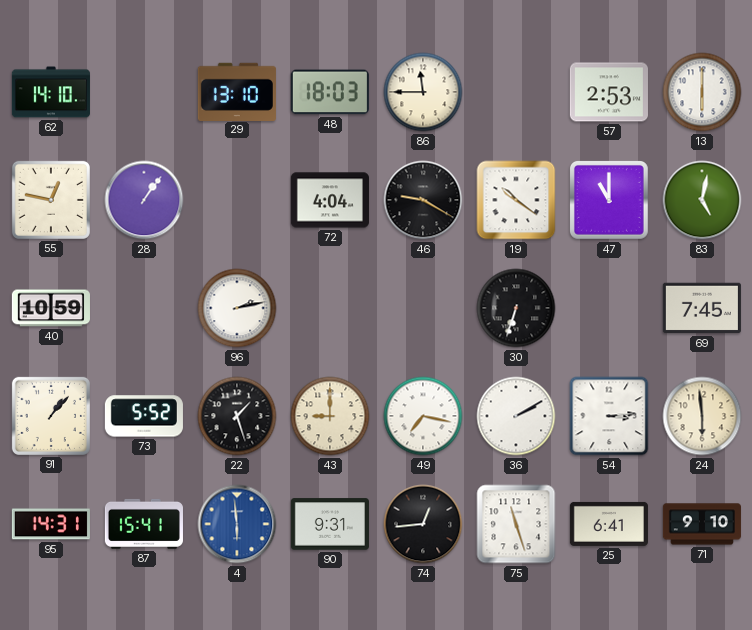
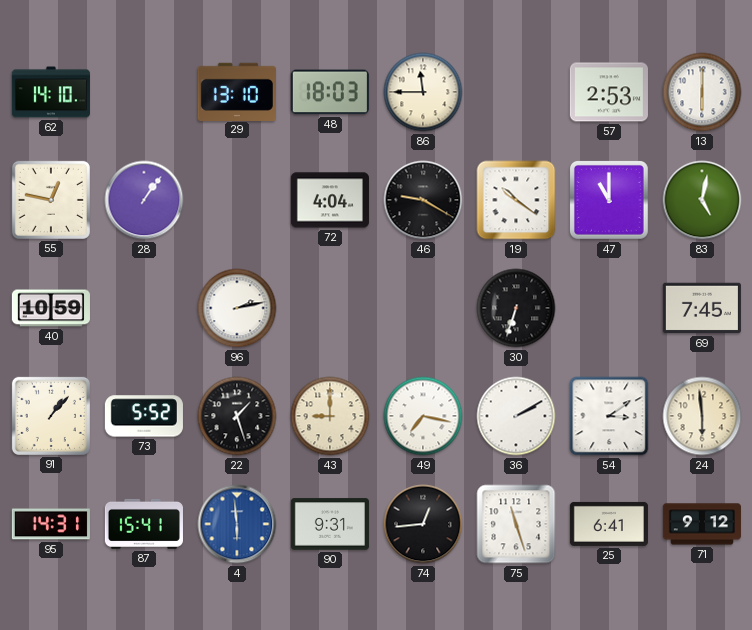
54: 3:14 -> 3:09
71: 9:10 -> 9:12
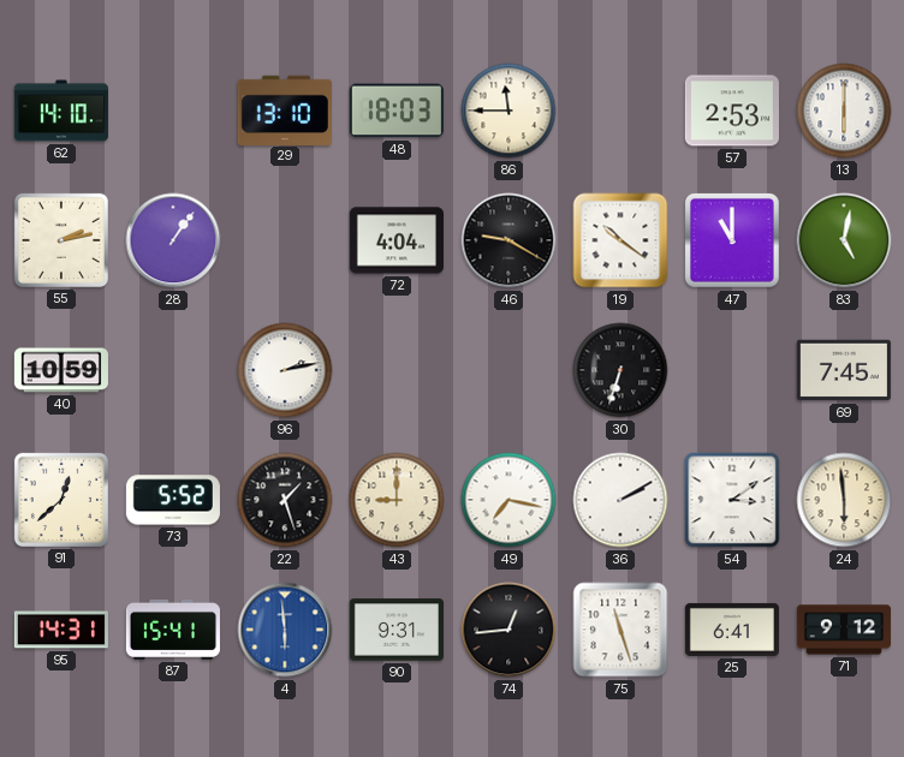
55: 12:47 -> 2:13
91: 1:07 -> 12:38
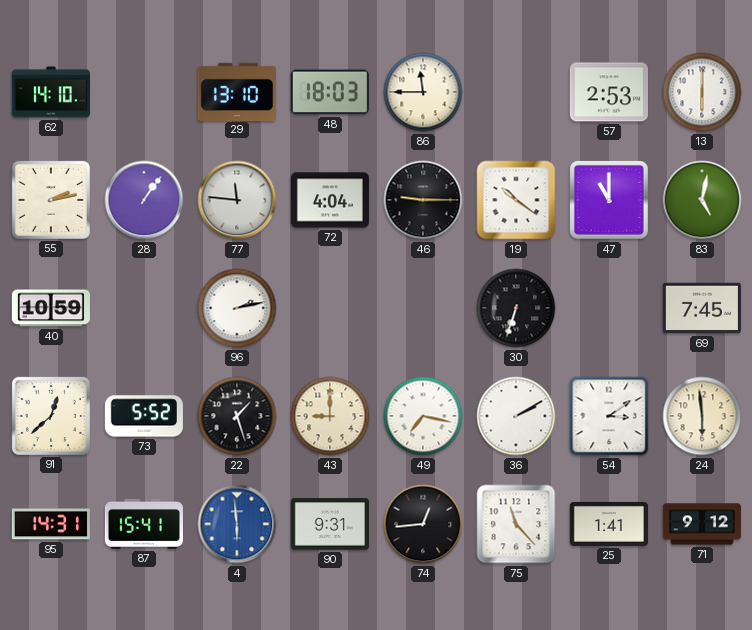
77: none -> 11:46
46: 9:20 -> 9:15
75: 11:27 -> 11:23
25: 6:41 -> 1:41
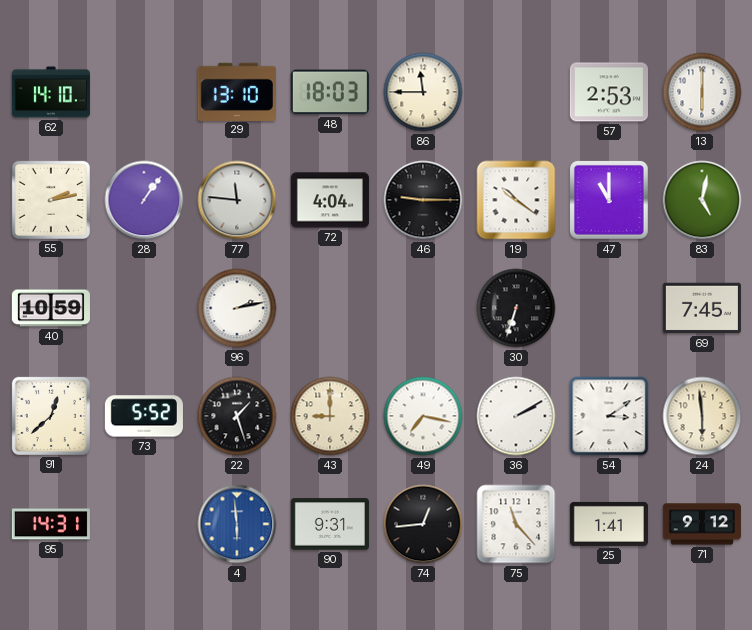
87: 15:41 -> none
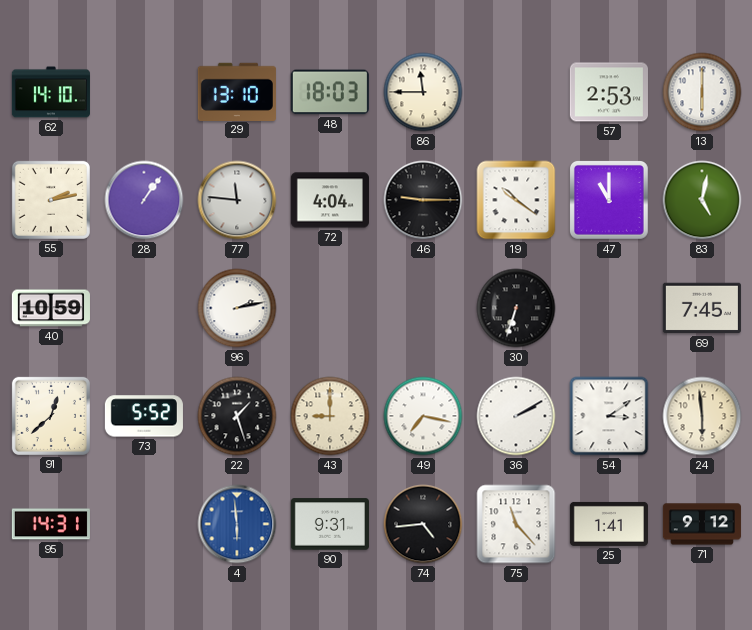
74: 12:44 -> 4:44
